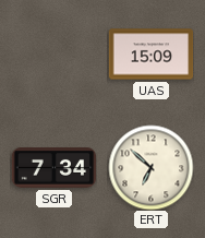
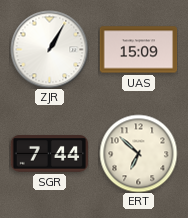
ZJR: none -> 1:05
SGR: 7:34 -> 7:44
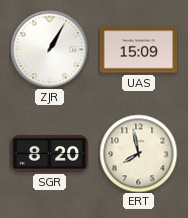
SGR: 7:44 -> 8:20
ERT: 6:52 -> 7:58
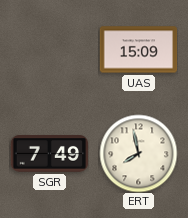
ZJR: 1:05 -> none
SGR: 8:20 -> 7:49
